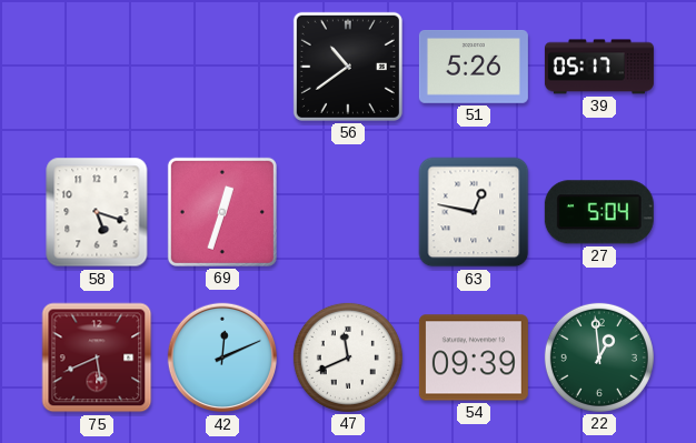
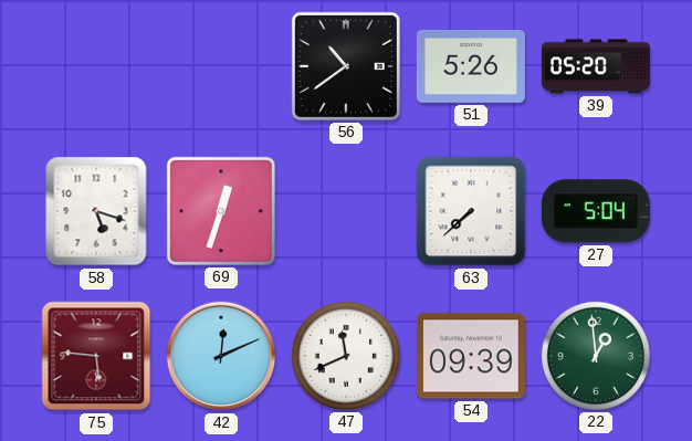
39: 05:17 -> 05:20
63: 12:47 -> 7:38
75: 5:41 -> 5:46
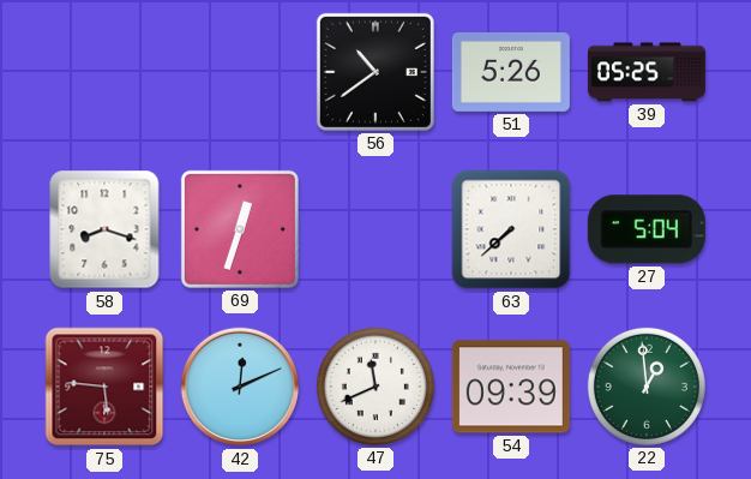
39: 05:20 -> 05:25
58: 5:18 -> 8:18
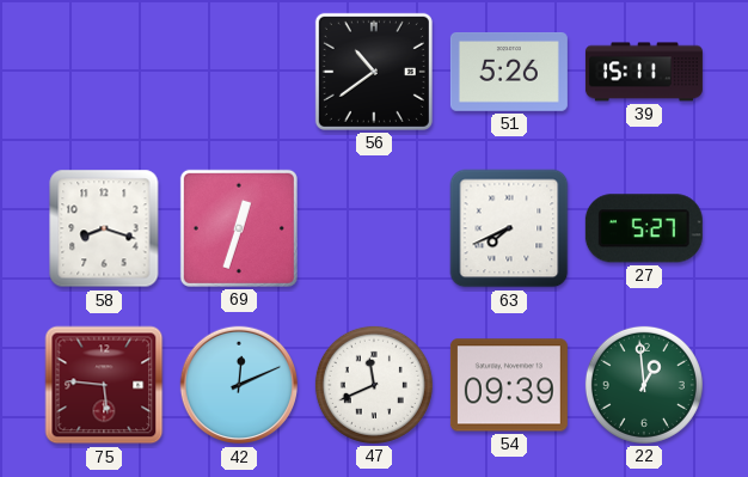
39: 05:25 -> 15:11
63: 7:38 -> 7:41
27: 5:04 -> 5:27
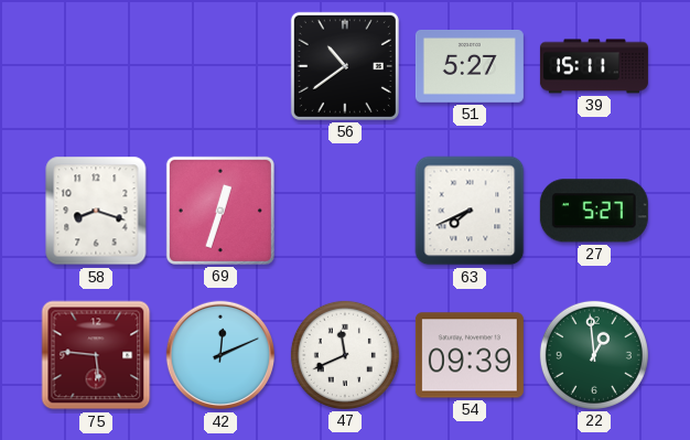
51: 5:26 -> 5:27
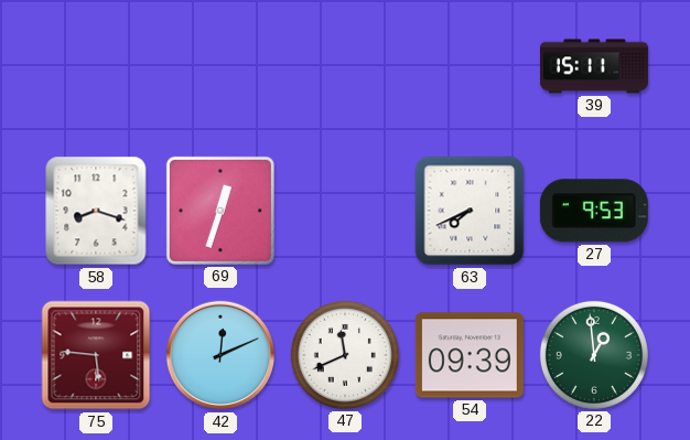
56: 10:39 -> none
51: 5:27 -> none
27: 5:27 -> 9:53
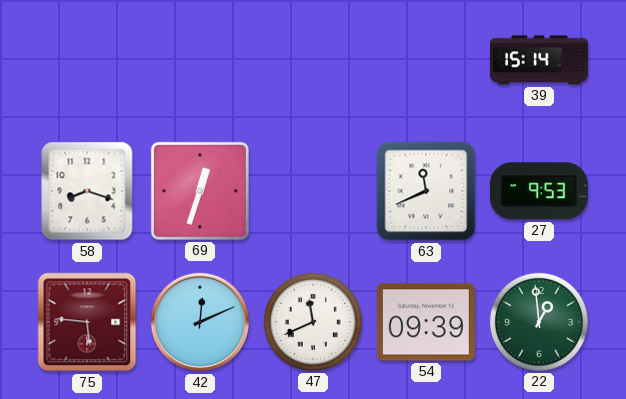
39: 15:11 -> 15:14
63: 7:41 -> 11:41
